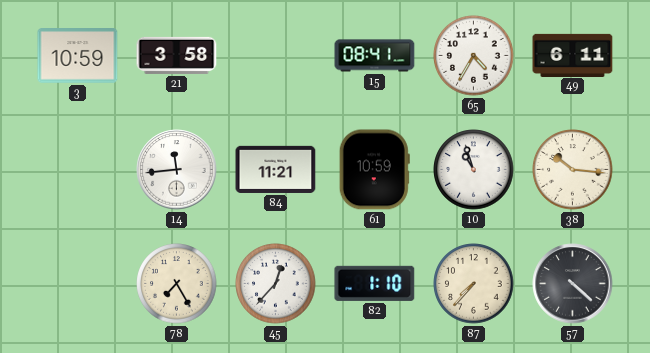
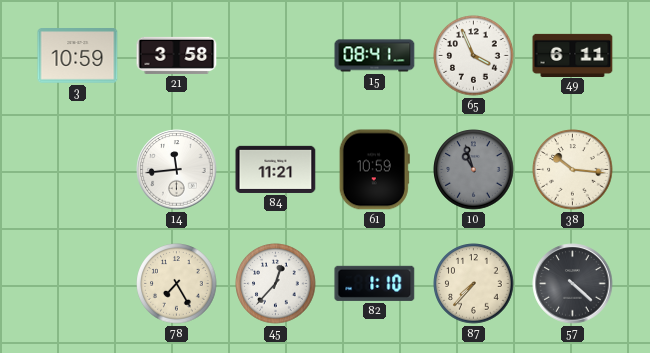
65: 4:35 -> 3:56
10 dial: white -> grey
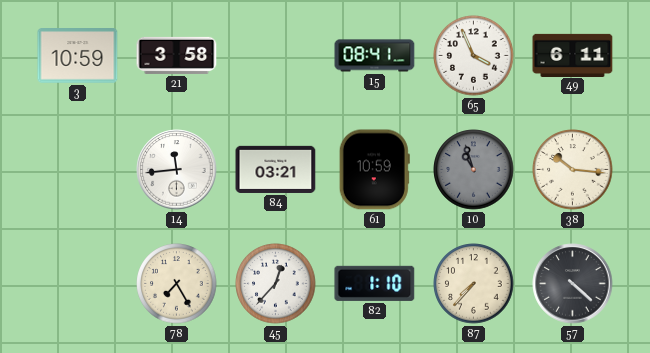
84: 11:21 -> 03:21
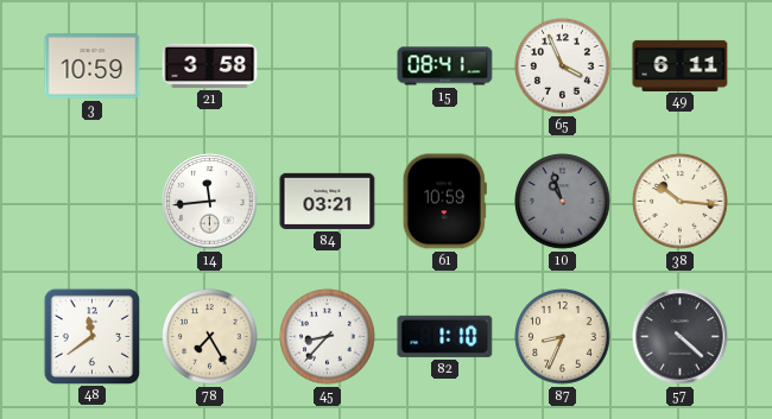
48: none -> 11:39
45: 12:37 -> 8:37
87: 7:37 -> 8:34
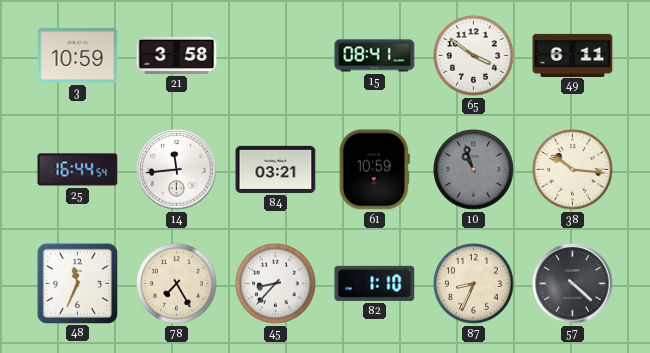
65: 3:56 -> 3:51
25: none -> 16:44
48: 11:39 -> 11:34
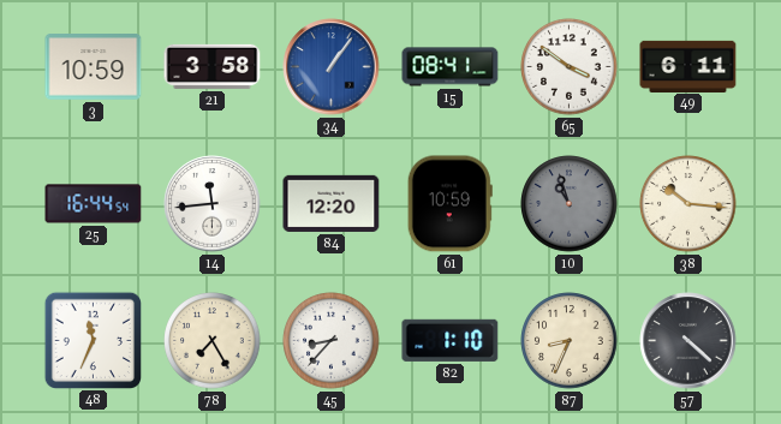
34: none -> 1:06
84: 03:21 -> 12:20
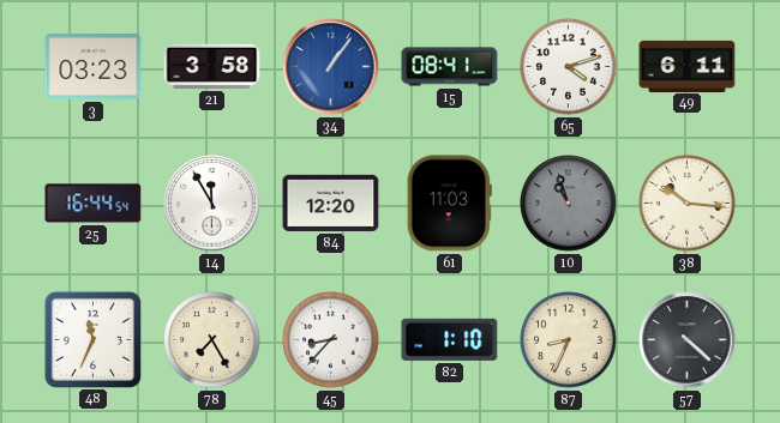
3: 10:59 -> 03:23
65: 3:51 -> 4:12
14: 11:44 -> 11:55
61: 10:59 -> 11:03
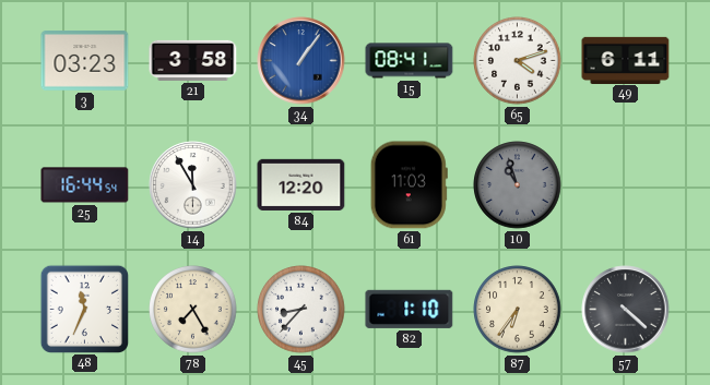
38: 10:16 -> none
87: 8:34 -> 6:36
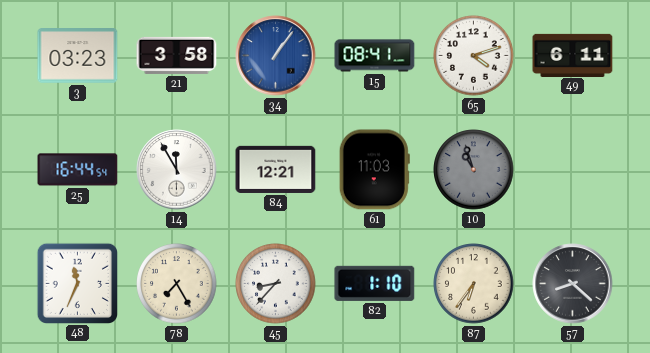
84: 12:20 -> 12:21
57: 4:22 -> 8:22
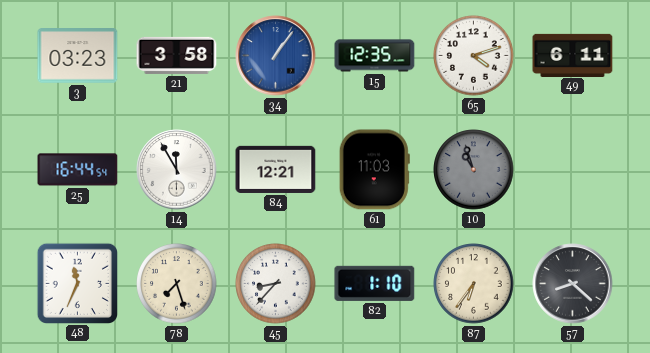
15: 08:41 -> 12:35
78: 7:25 -> 7:27
